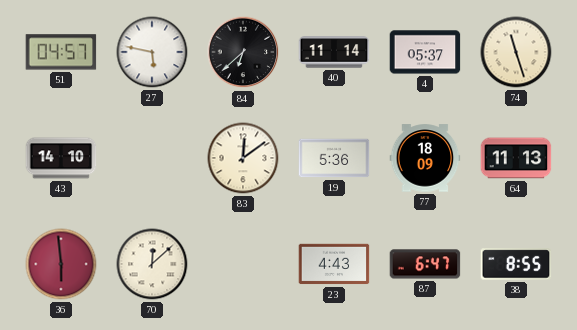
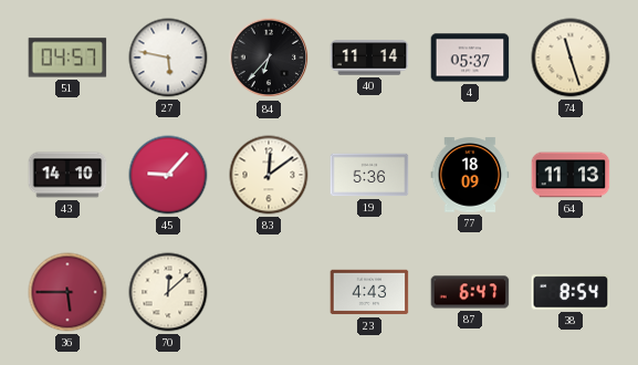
84: 6:38 -> 6:37
45: none -> 9:07
36: 5:59 -> 5:45
38: 8:55 -> 8:54
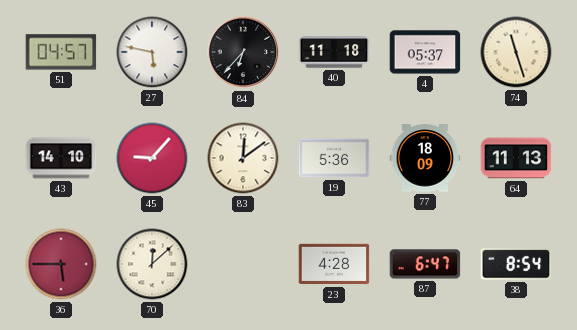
40: 11:14 -> 11:18
23: 4:43 -> 4:28
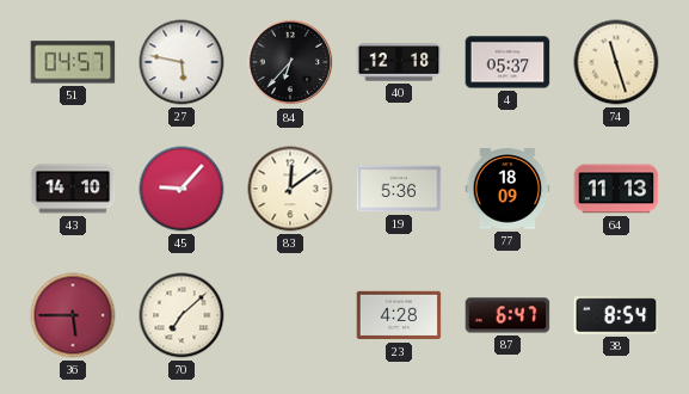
40: 11:18 -> 12:18
70: 12:08 -> 7:08
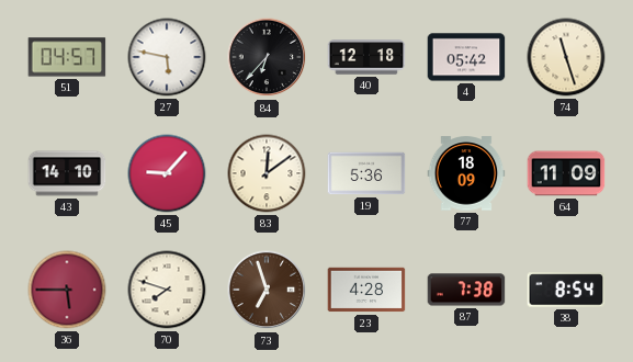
4: 05:37 -> 05:42
64: 11:13 -> 11:09
70: 7:08 -> 7:48
73: none -> 6:57
87: 6:47 -> 7:38
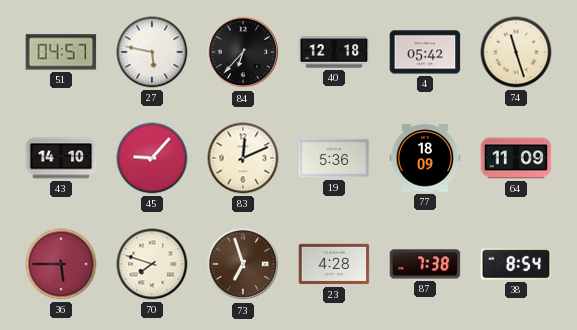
83: 12:09 -> 12:11
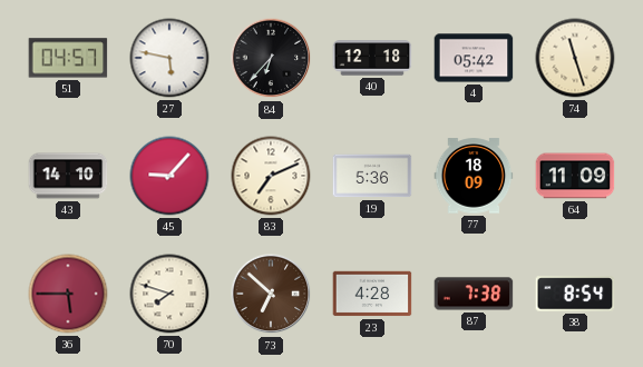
83: 12:11 -> 7:11
73: 6:57 -> 6:52
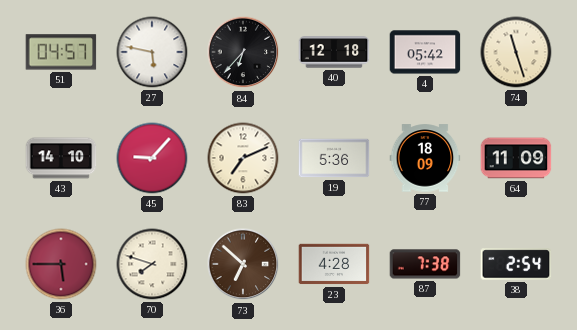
38: 8:54 -> 2:54
